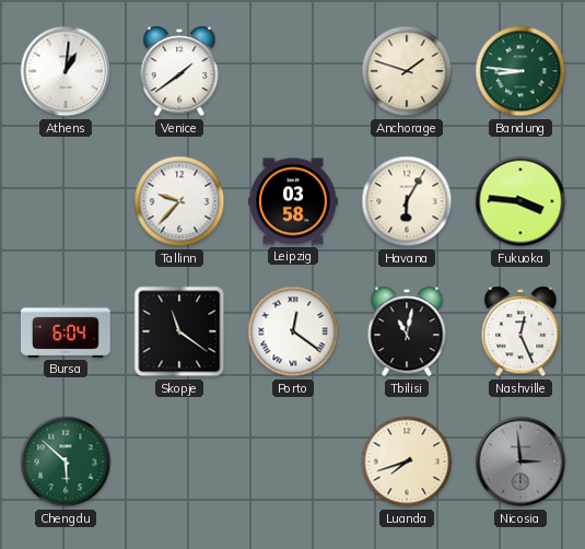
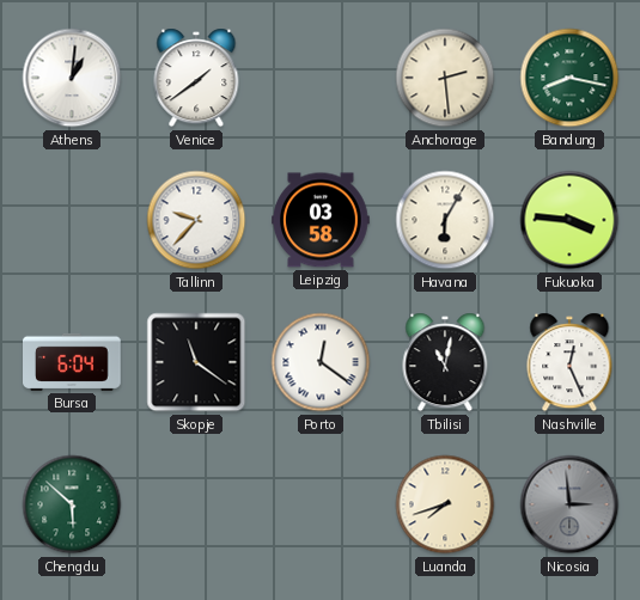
Anchorage: 1:48 -> 2:29
Bandung: 8:46 -> 8:17
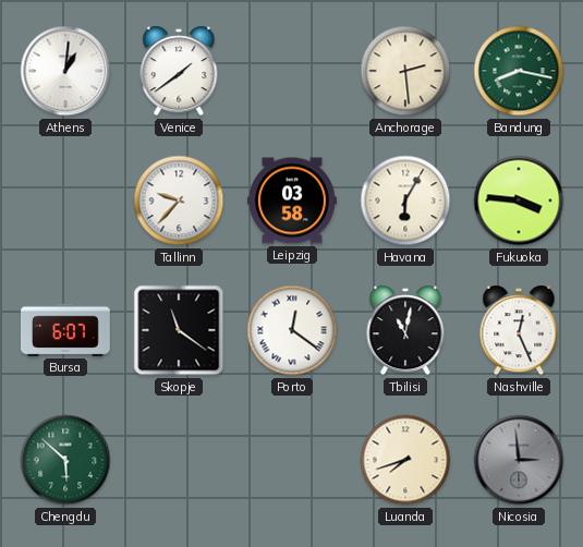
Bursa: 6:04 -> 6:07
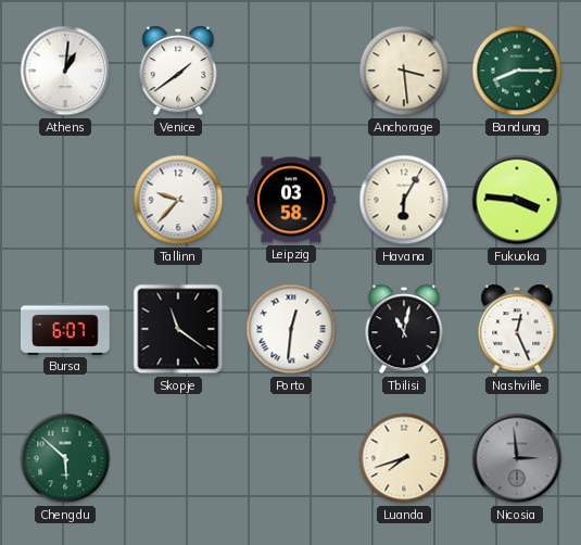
Anchorage: 2:29 -> 3:29
Bandung: 8:17 -> 8:15
Porto: 12:21 -> 12:31
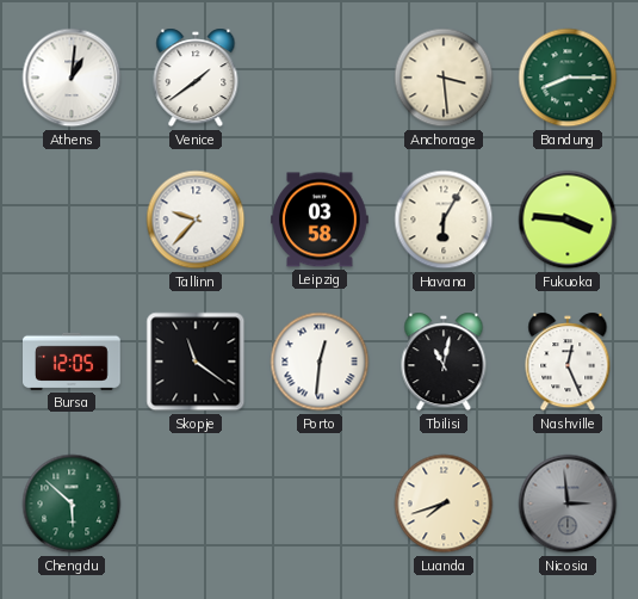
Bursa: 6:07 -> 12:05
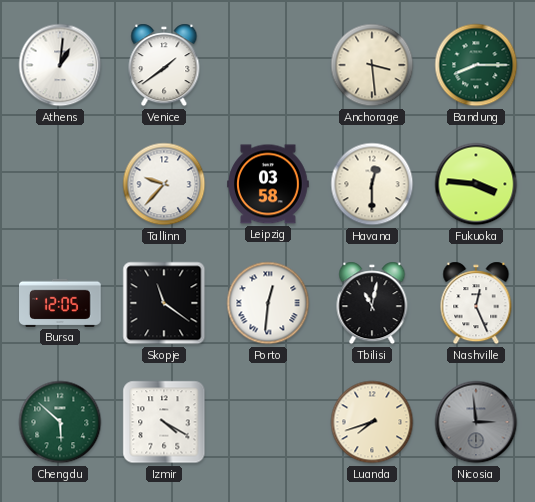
Havana: 6:05 -> 12:30
Izmir: none -> 4:20
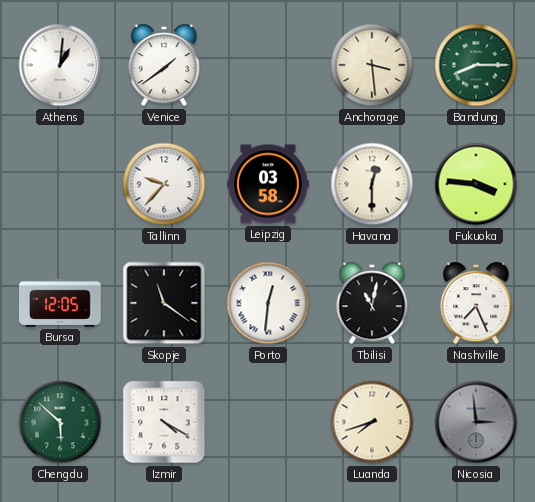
Nashville: 12:26 -> 7:26
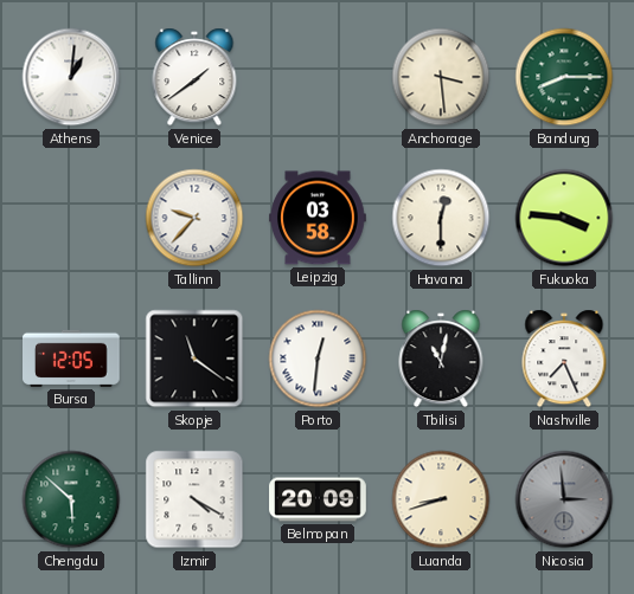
Belmopan: none -> 20:09
Luanda: 7:42 -> 8:42
